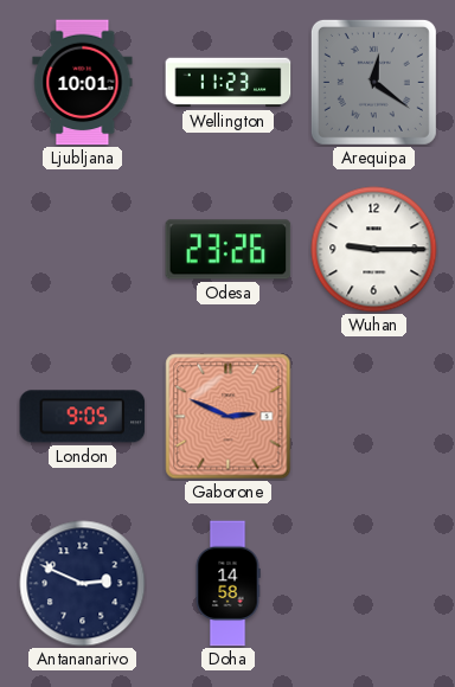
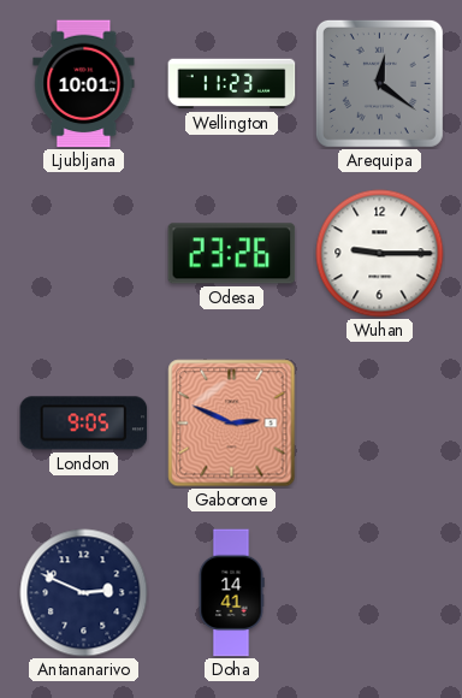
Doha: 14:58 -> 14:41
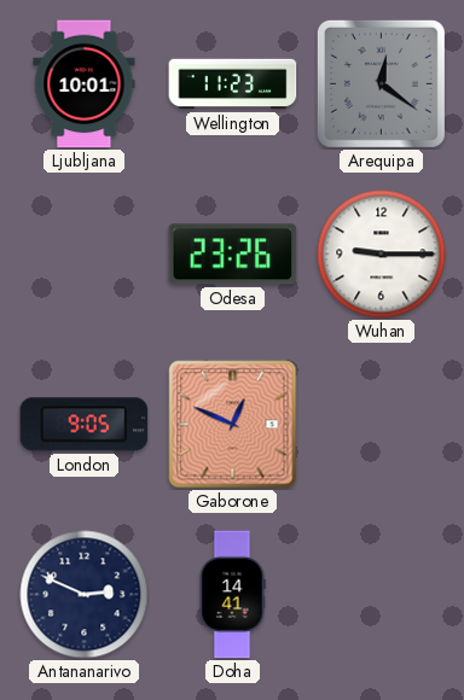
Gaborone: 2:49 -> 12:49
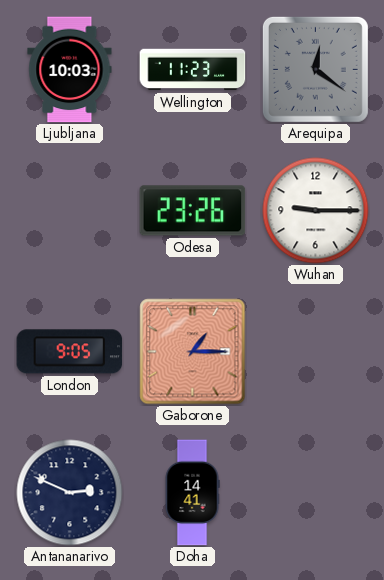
Ljubljana: 10:01 -> 10:03
Gaborone: 12:49 -> 1:15
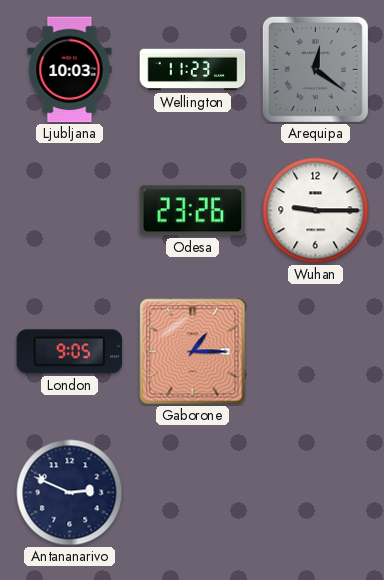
Doha: 14:41 -> none
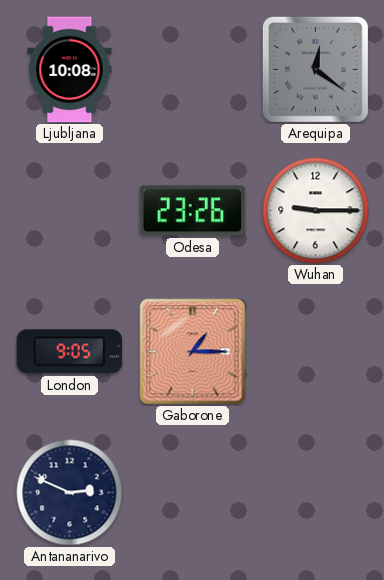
Ljubljana: 10:03 -> 10:08
Wellington: 11:23 -> none
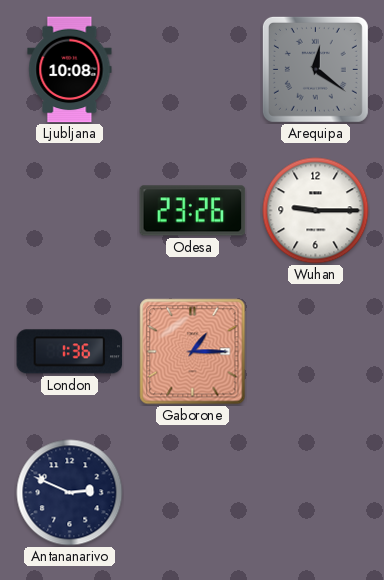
London: 9:05 -> 1:36
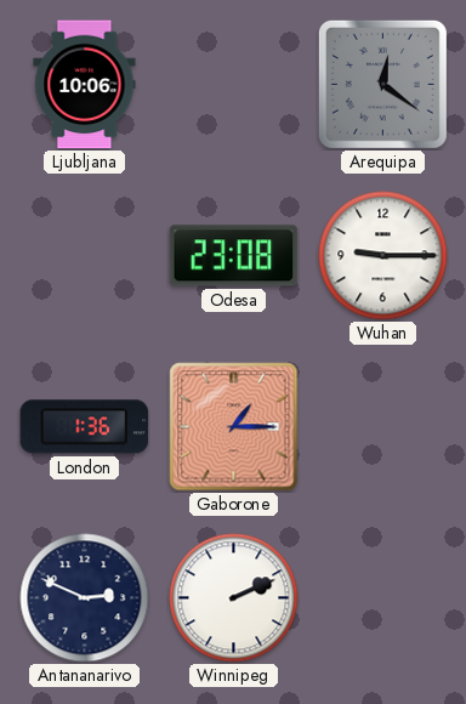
Ljubljana: 10:08 -> 10:06
Odesa: 23:26 -> 23:08
Winnipeg: none -> 2:11
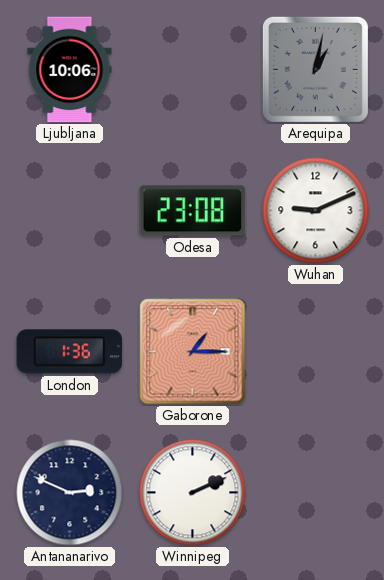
Arequipa: 12:21 -> 1:02
Wuhan: 9:15 -> 9:11
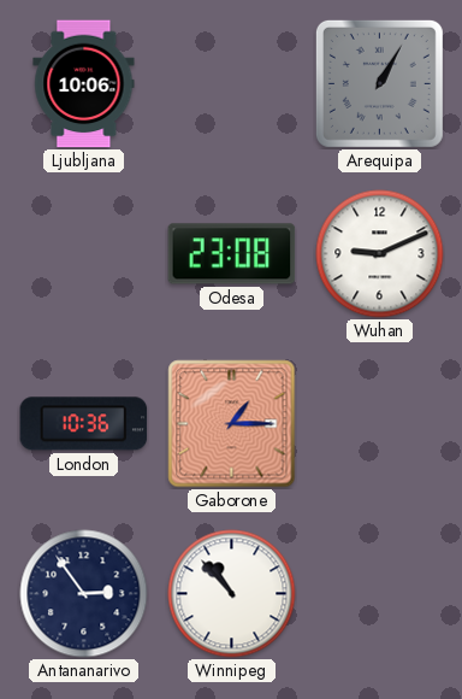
Arequipa: 1:02 -> 1:05
London: 1:36 -> 10:36
Antananarivo: 2:49 -> 2:54
Winnipeg: 2:11 -> 10:53
